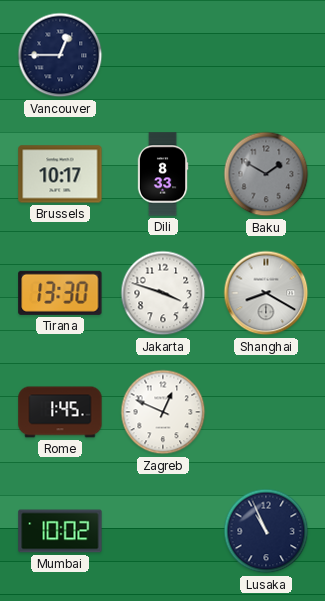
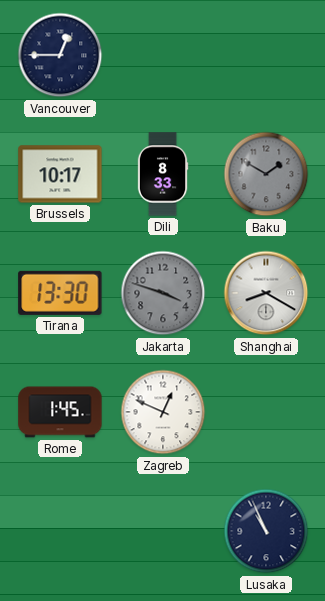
Jakarta dial: white -> grey
Mumbai: 10:02 -> none
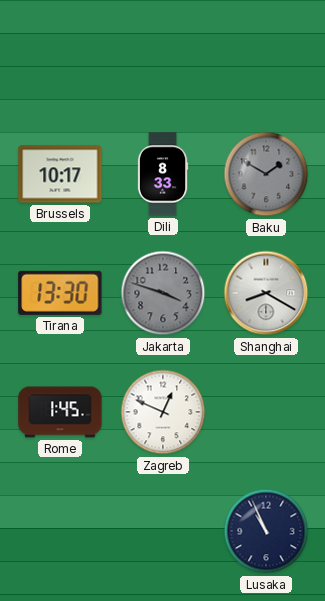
Vancouver: 12:45 -> none
